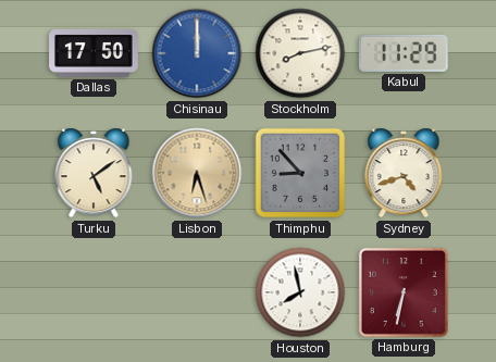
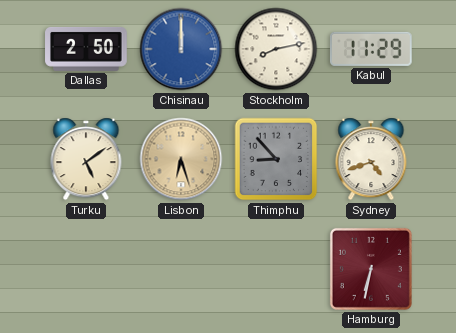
Dallas: 17:50 -> 2:50
Houston: 7:58 -> none
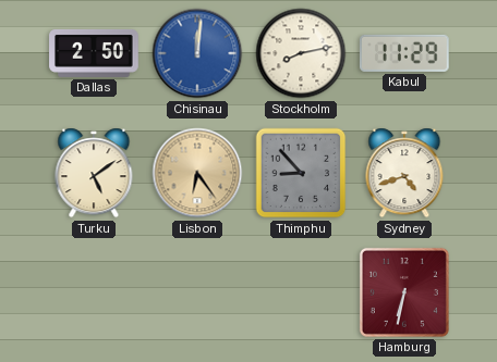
Chisinau: 12:00 -> 12:01
Lisbon: 6:27 -> 6:24
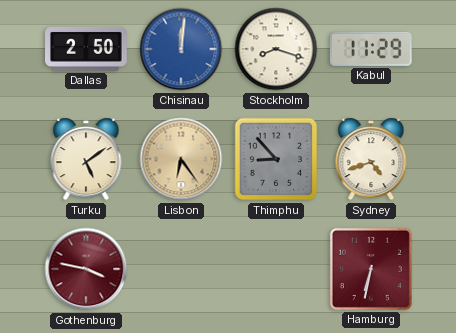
Stockholm: 8:13 -> 8:18
Gothenburg: none -> 3:47
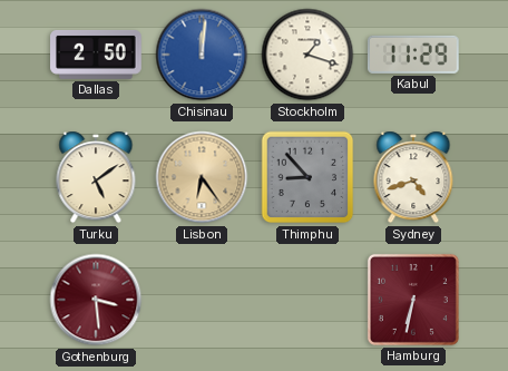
Stockholm: 8:18 -> 1:18
Gothenburg: 3:47 -> 3:29
